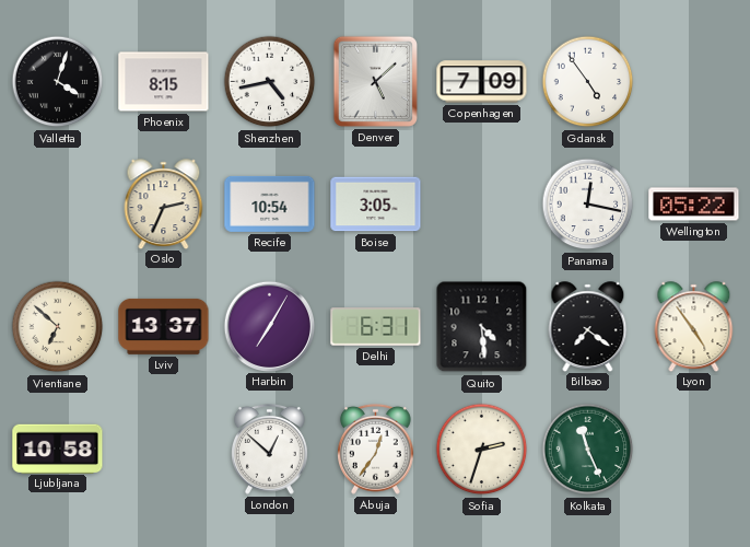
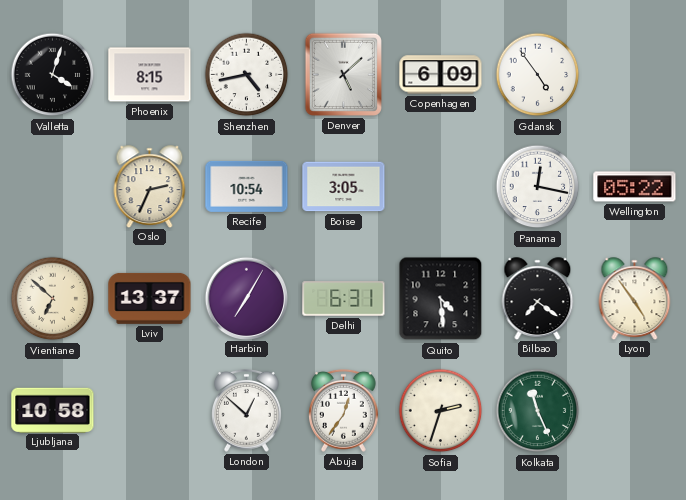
Copenhagen: 7:09 -> 6:09
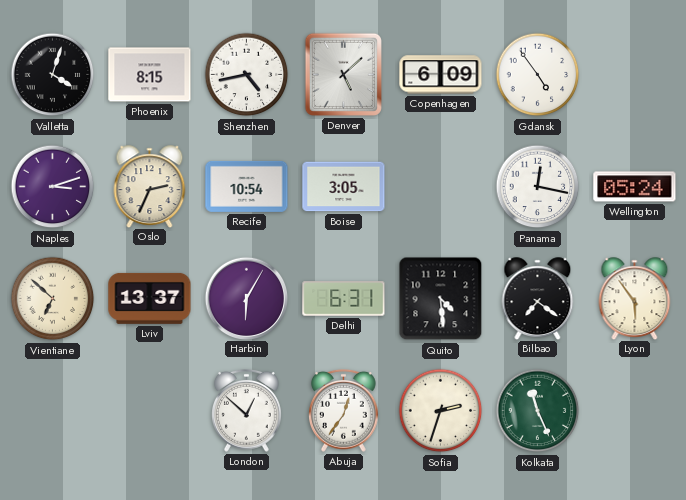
Naples: none -> 3:12
Wellington: 05:22 -> 05:24
Harbin: 7:05 -> 6:05
Lyon: 4:54 -> 5:54
Ljubljana: 10:58 -> none
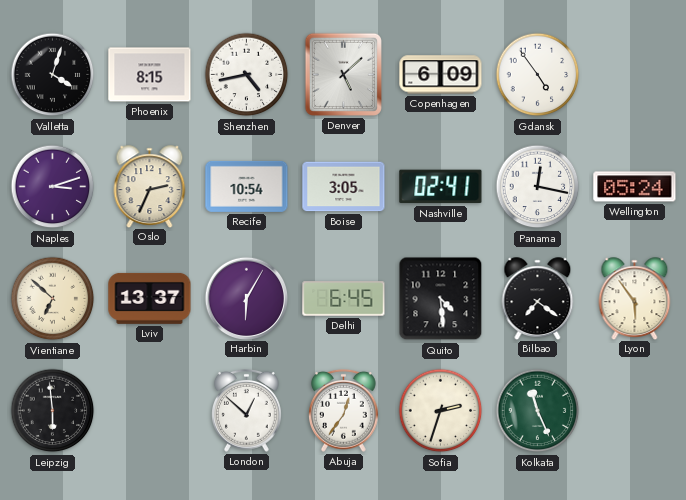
Nashville: none -> 02:41
Delhi: 6:31 -> 6:45
Leipzig: none -> 5:59
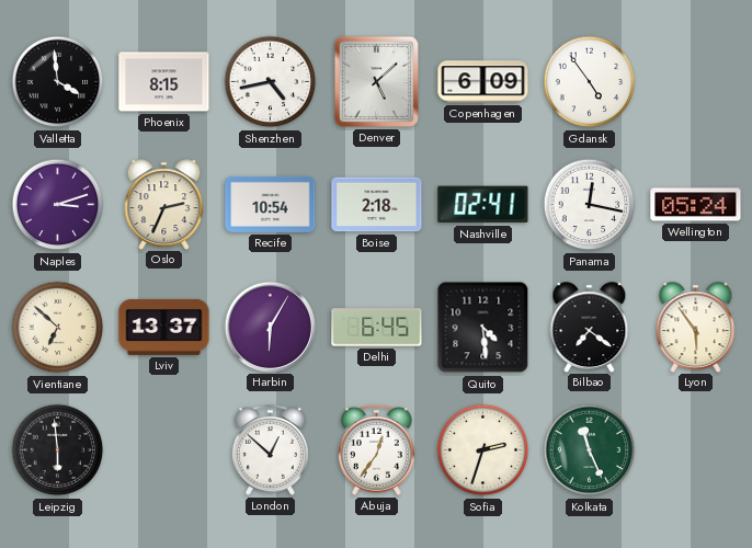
Valletta: 4:03 -> 3:59
Boise: 3:05 -> 2:18
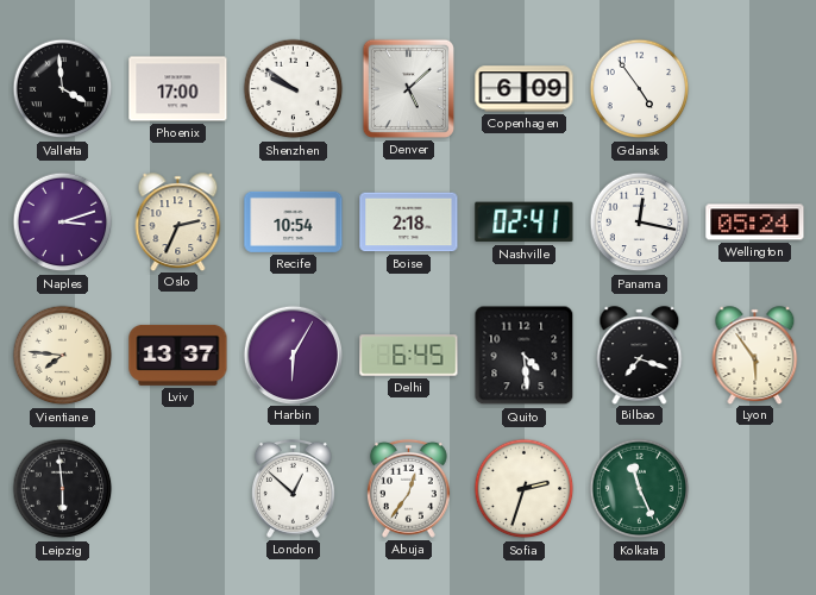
Phoenix: 8:15 -> 17:00
Shenzhen: 4:43 -> 9:51
Vientiane: 6:52 -> 7:46
Bilbao: 7:21 -> 7:18
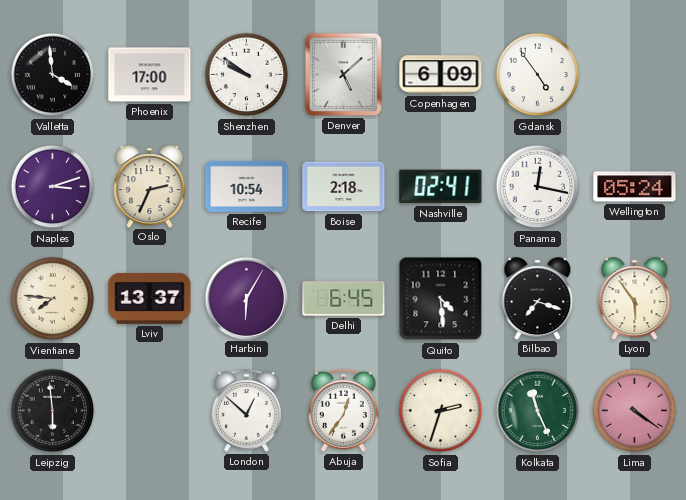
Lima: none -> 4:21
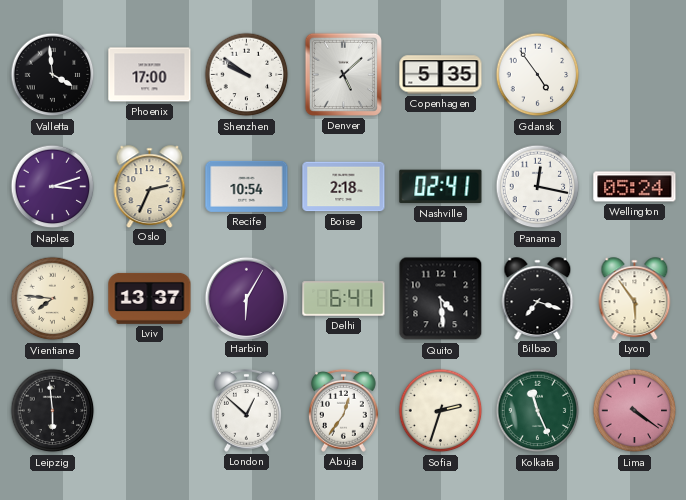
Copenhagen: 6:09 -> 5:35
Delhi: 6:45 -> 6:41
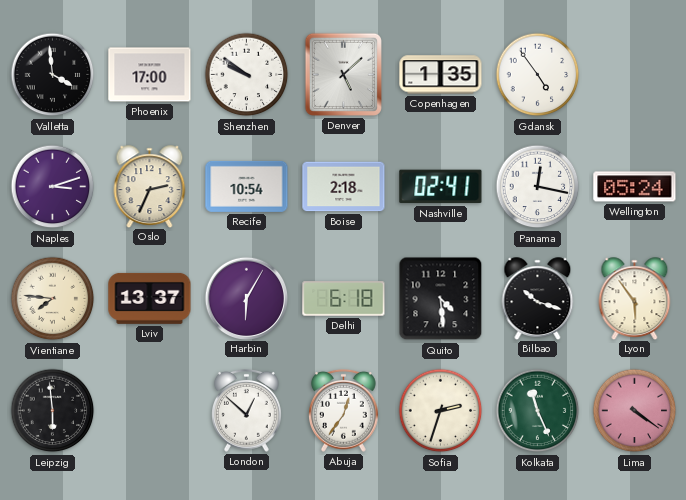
Copenhagen: 5:35 -> 1:35
Delhi: 6:41 -> 6:18
Bilbao: 7:18 -> 10:18
